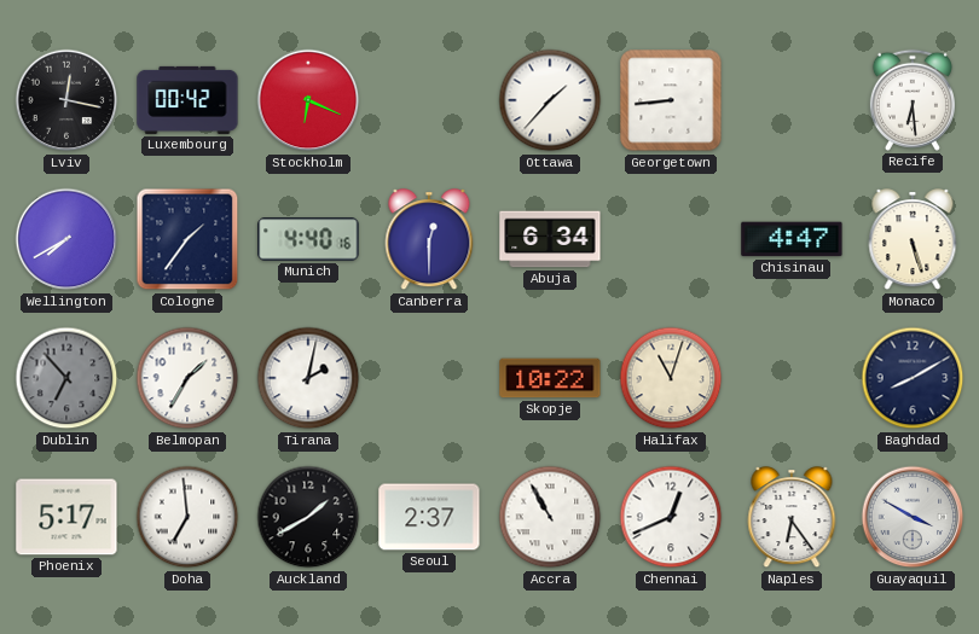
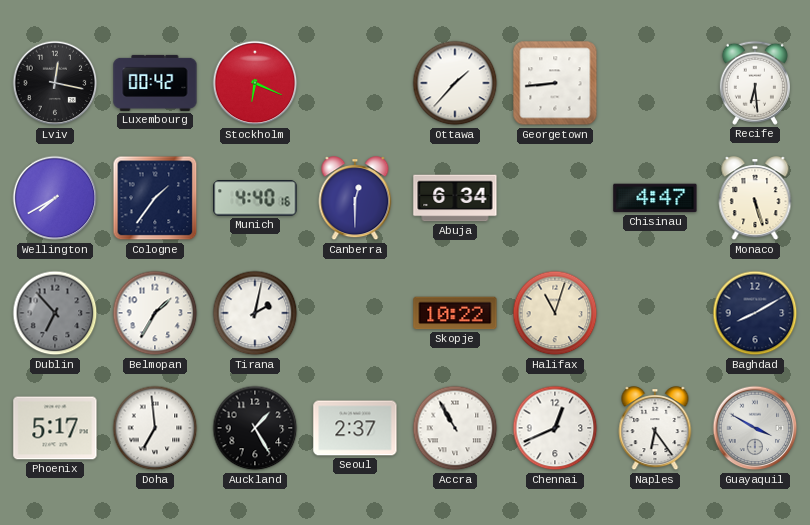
Auckland: 1:40 -> 1:25
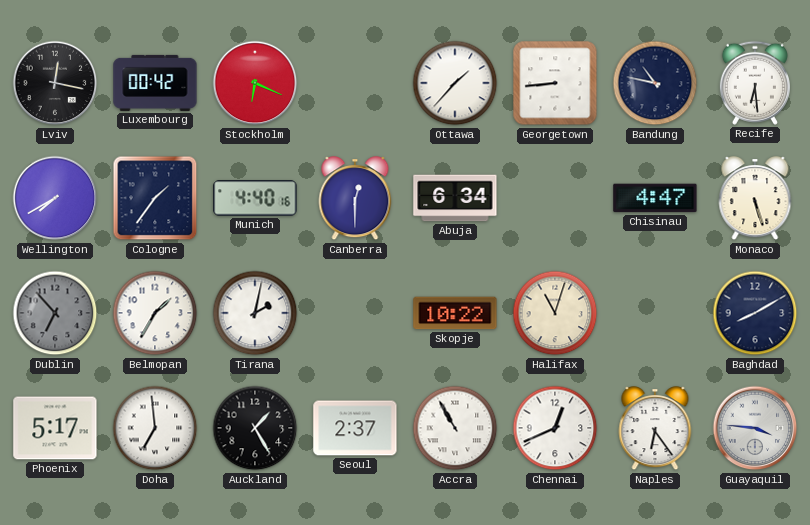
Bandung: none -> 10:47
Guayaquil: 3:50 -> 3:46
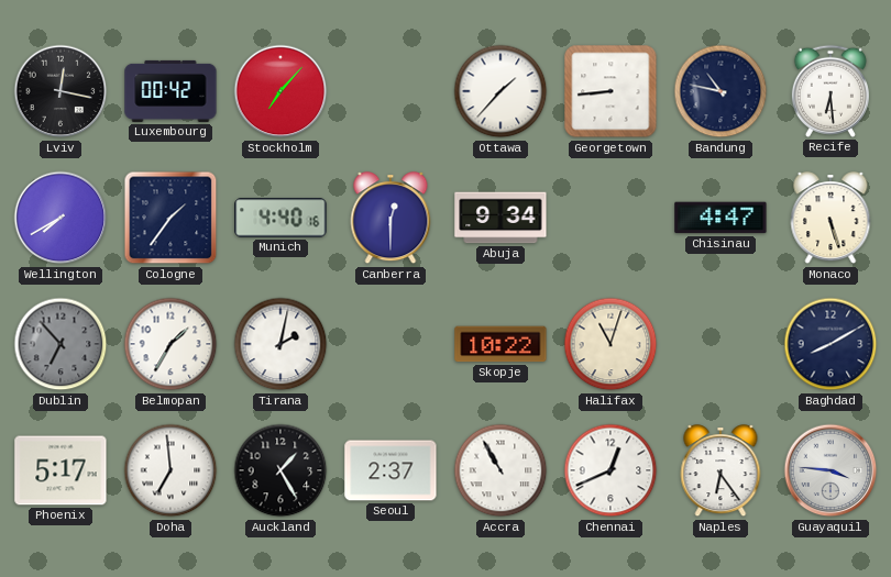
Stockholm: 6:19 -> 7:07
Abuja: 6:34 -> 9:34
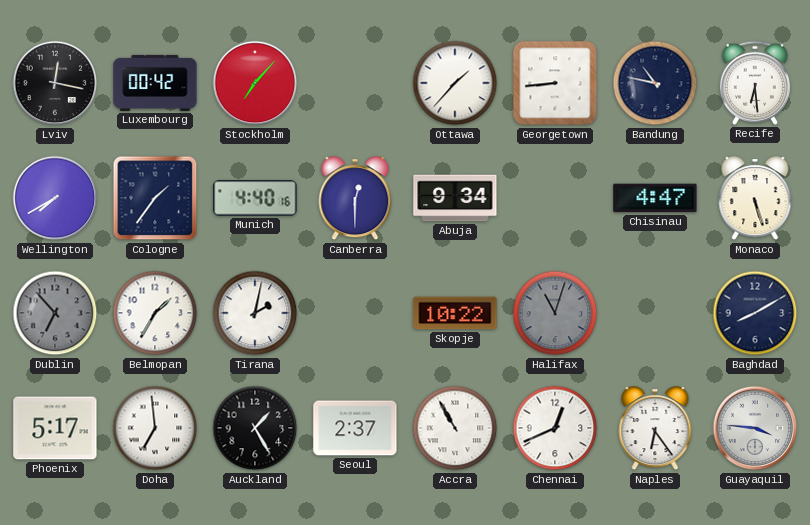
Halifax dial: cream -> grey
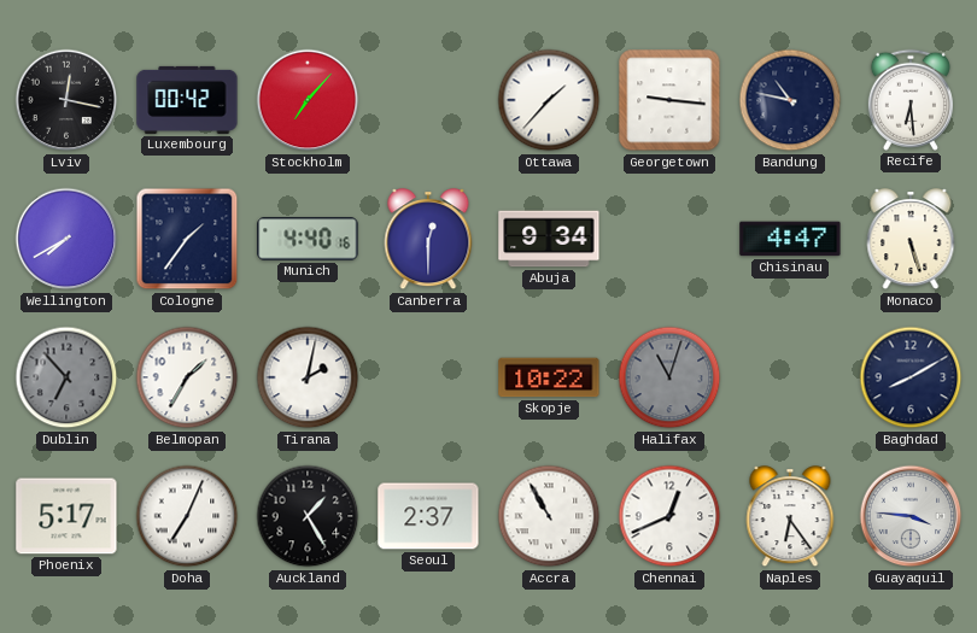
Georgetown: 8:44 -> 9:16
Doha: 6:59 -> 7:04
